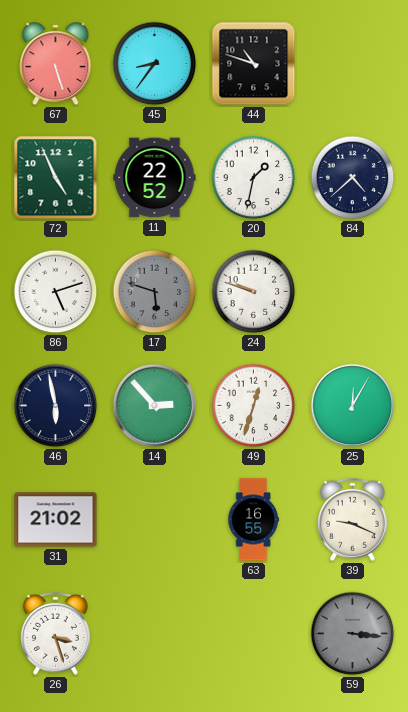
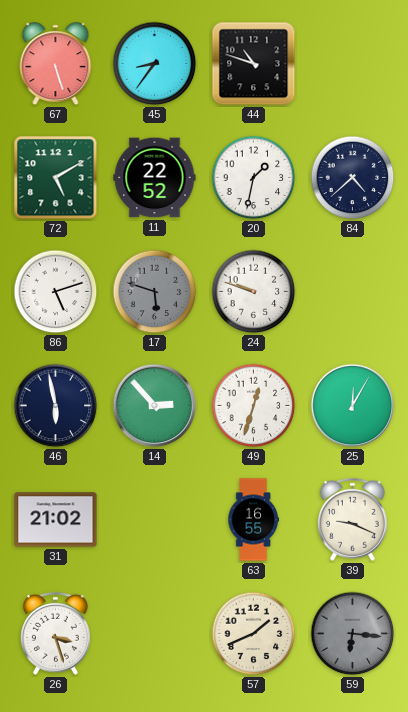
72: 4:56 -> 5:10
57: none -> 1:41
59: 3:16 -> 6:16
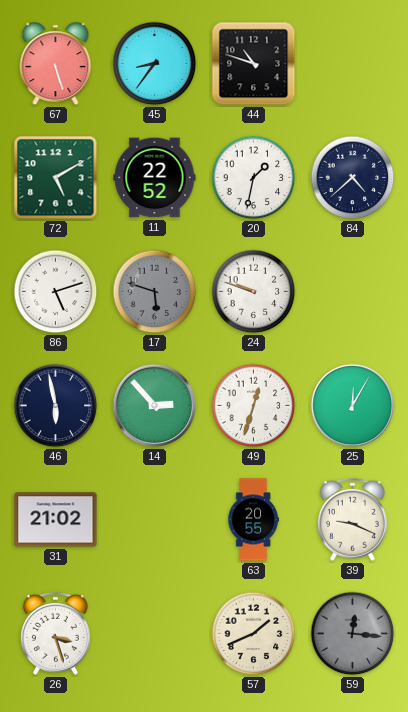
63: 16:55 -> 20:55
59: 6:16 -> 12:16
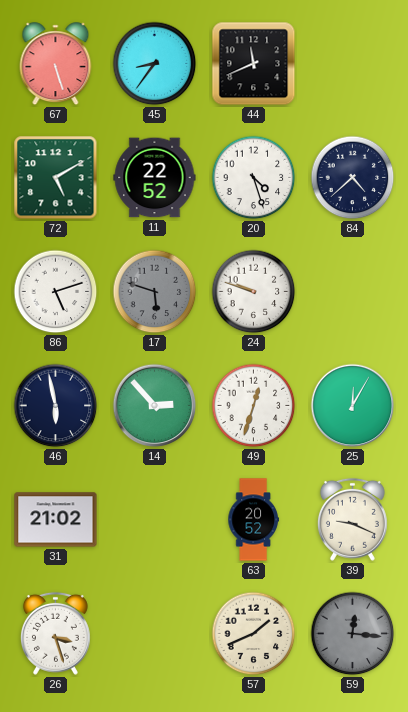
44: 10:48 -> 11:41
20: 1:32 -> 4:27
63: 20:55 -> 20:52
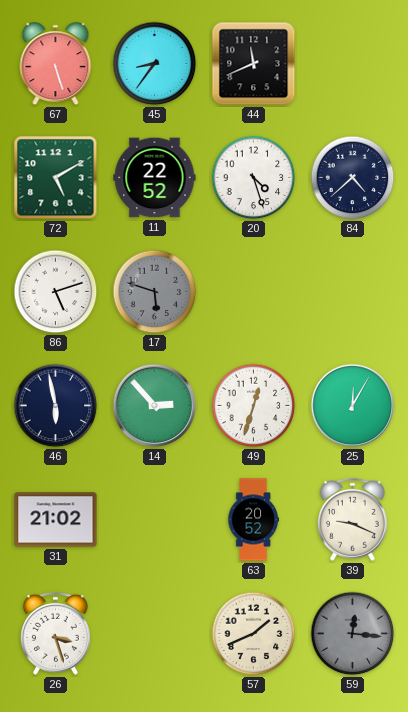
24: 9:48 -> none
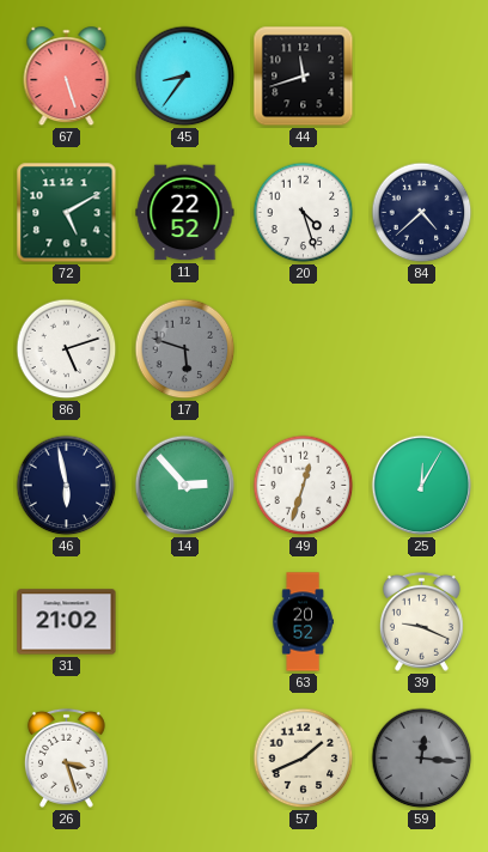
44: 11:41 -> 11:42
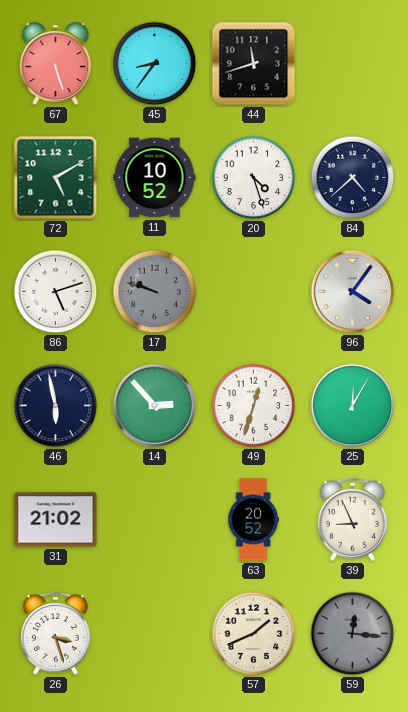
11: 22:52 -> 10:52
17: 5:48 -> 9:48
96: none -> 4:06
39: 9:19 -> 8:56
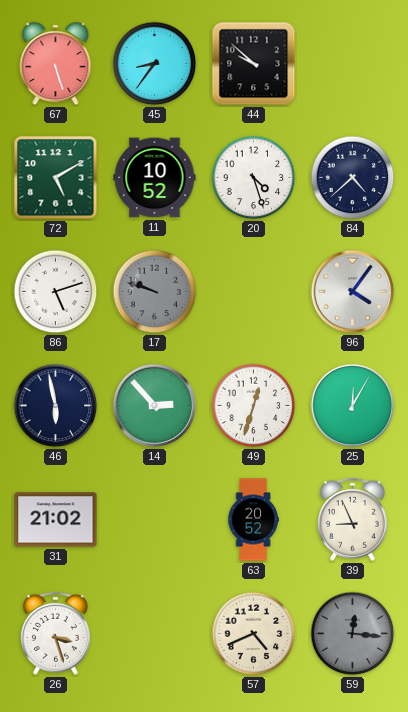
44: 11:42 -> 9:52
57: 1:41 -> 4:41
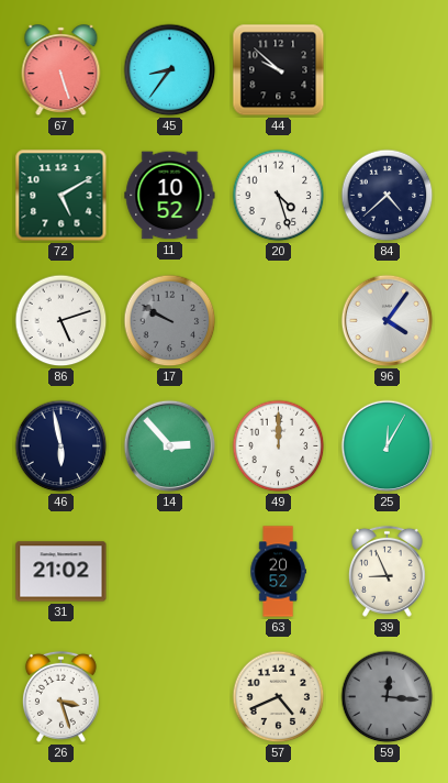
17: 9:48 -> 9:50
49: 12:33 -> 12:00
